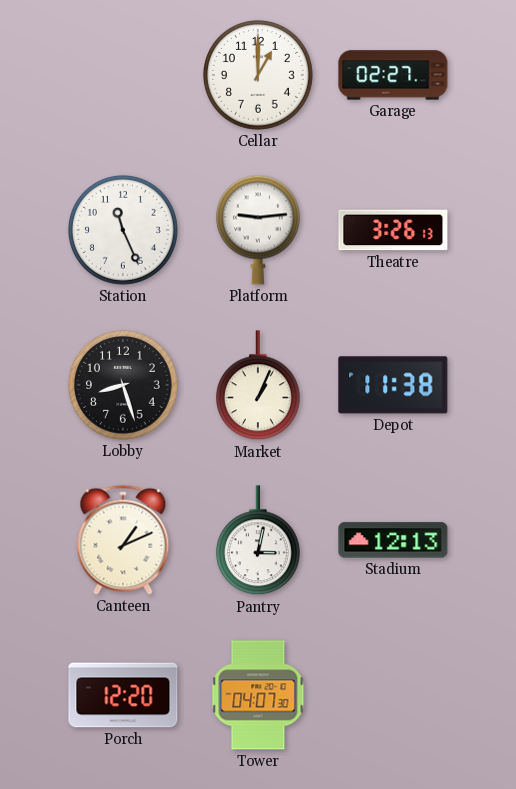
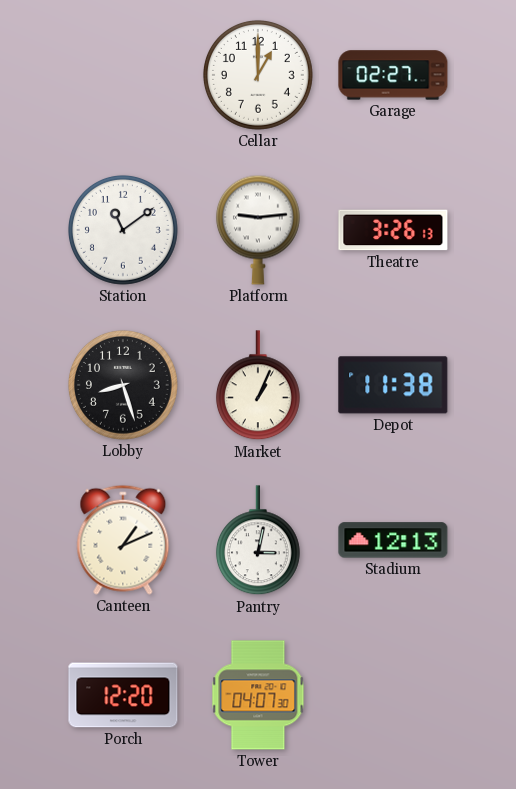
Station: 11:26 -> 11:09
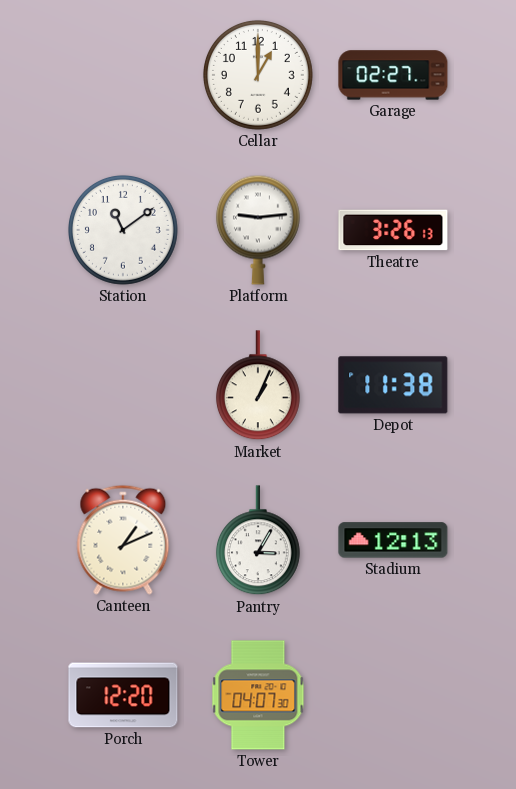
Lobby: 8:27 -> none
Pantry: 3:02 -> 3:05
